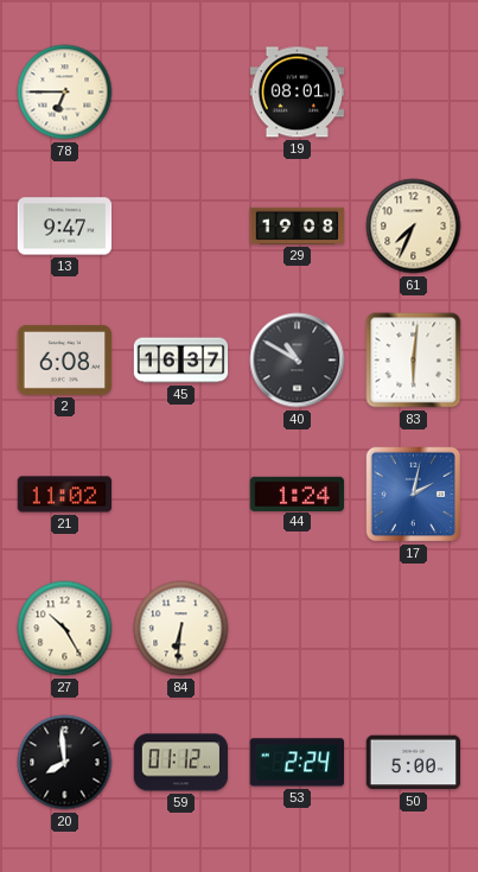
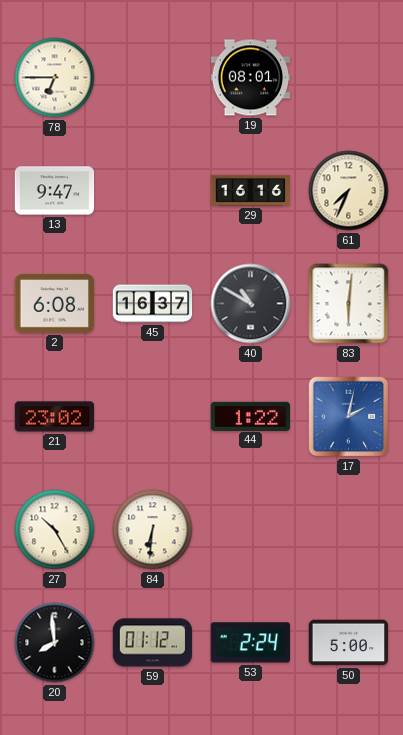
29: 19:08 -> 16:16
21: 11:02 -> 23:02
44: 1:24 -> 1:22
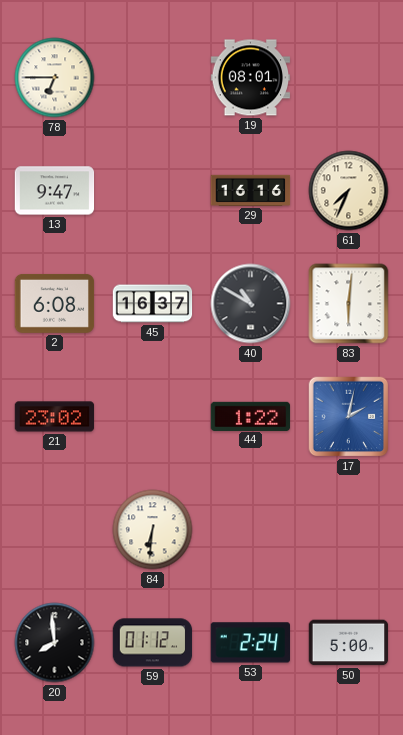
27: 10:25 -> none
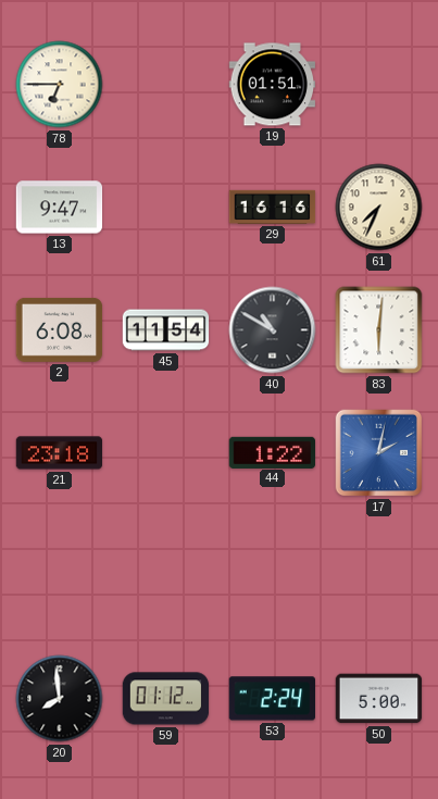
19: 08:01 -> 01:51
45: 16:37 -> 11:54
21: 23:02 -> 23:18
84: 6:31 -> none
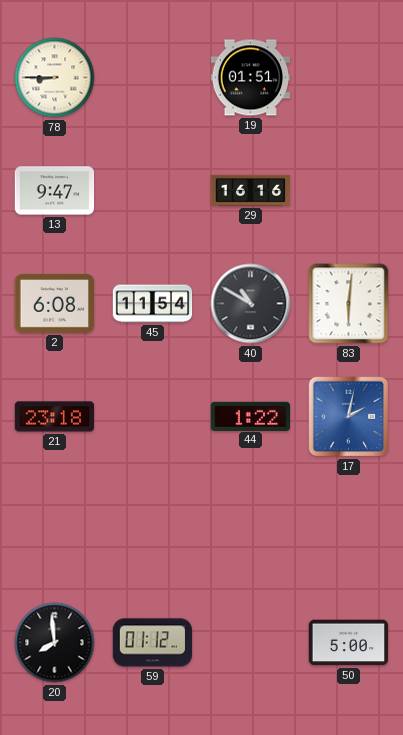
78: 6:45 -> 8:45
61: 7:34 -> none
53: 2:24 -> none
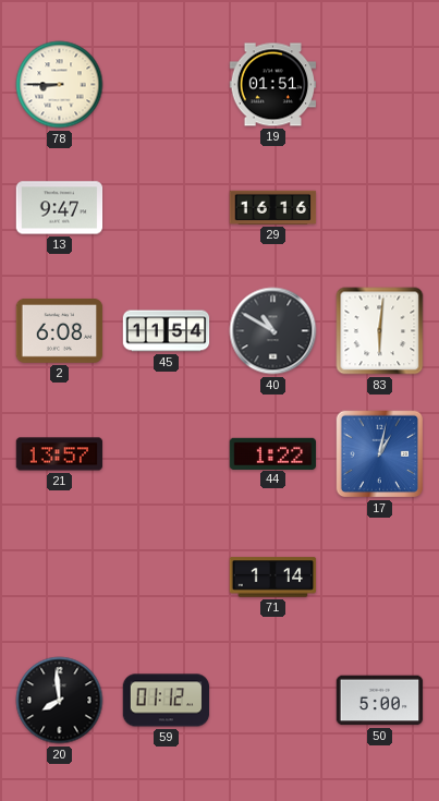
21: 23:18 -> 13:57
17: 2:02 -> 1:02
71: none -> 1:14
